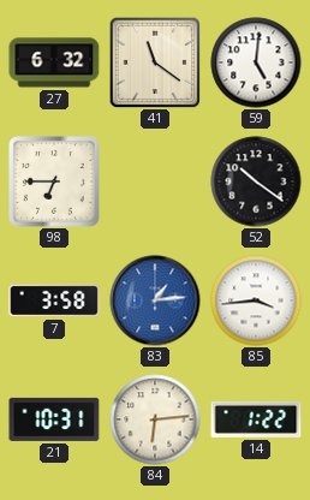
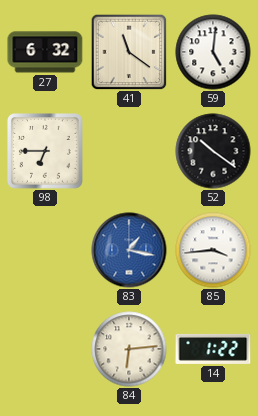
7: 3:58 -> none
83: 1:14 -> 1:17
21: 10:31 -> none
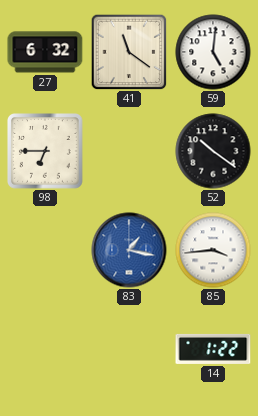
84: 6:14 -> none
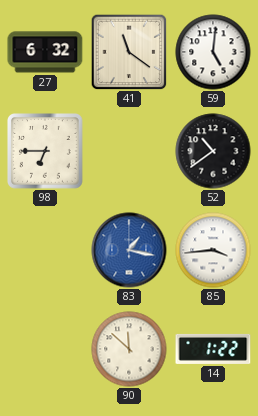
52: 10:21 -> 10:39
90: none -> 11:52
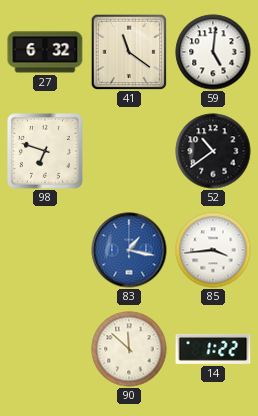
98: 6:45 -> 6:48
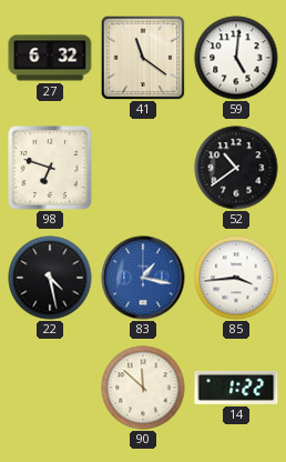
22: none -> 4:28
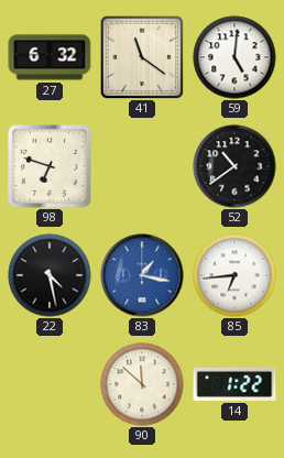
85: 3:44 -> 6:44
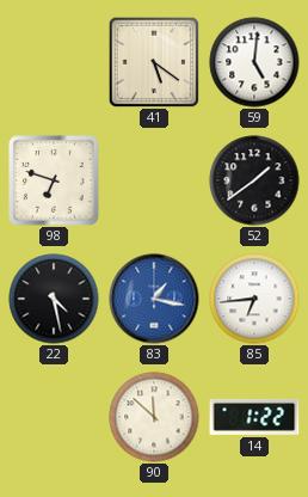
27: 6:32 -> none
41: 11:21 -> 5:21
52: 10:39 -> 1:39
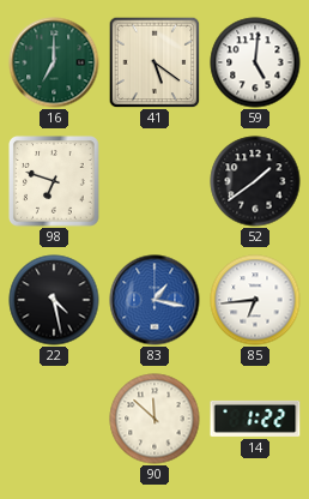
16: none -> 7:00
